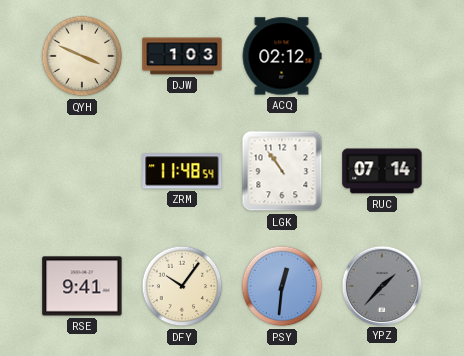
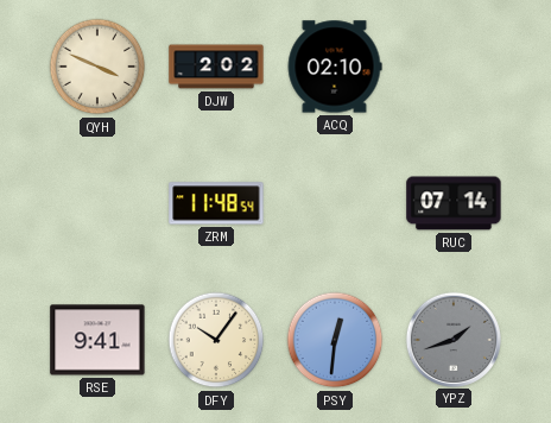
DJW: 1:03 -> 2:02
ACQ: 02:12 -> 02:10
LGK: 10:54 -> none
YPZ: 1:37 -> 1:42
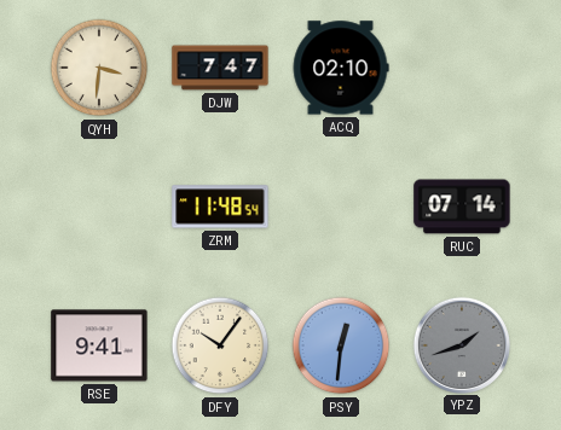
QYH: 3:49 -> 3:31
DJW: 2:02 -> 7:47
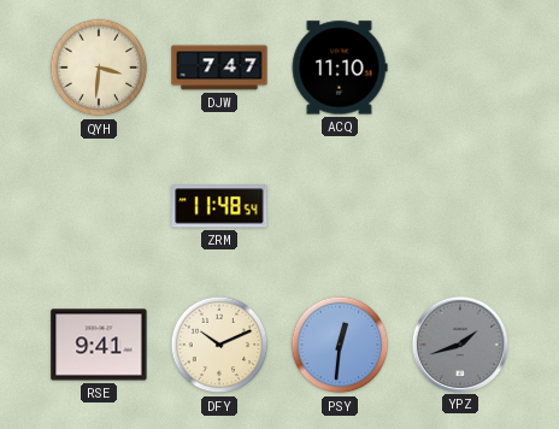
ACQ: 02:10 -> 11:10
RUC: 07:14 -> none
DFY: 10:06 -> 10:11
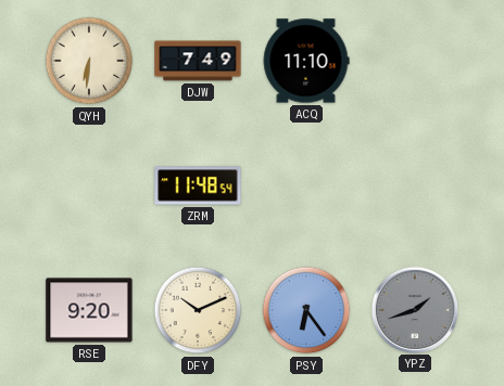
QYH: 3:31 -> 6:31
DJW: 7:47 -> 7:49
RSE: 9:41 -> 9:20
PSY: 12:31 -> 6:24
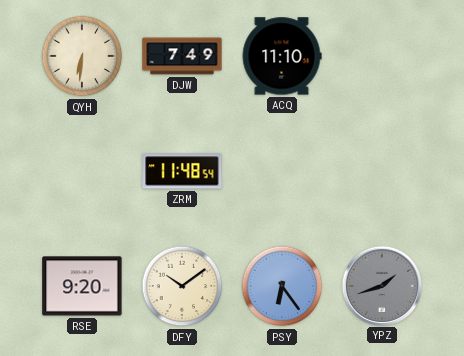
DFY: 10:11 -> 10:09
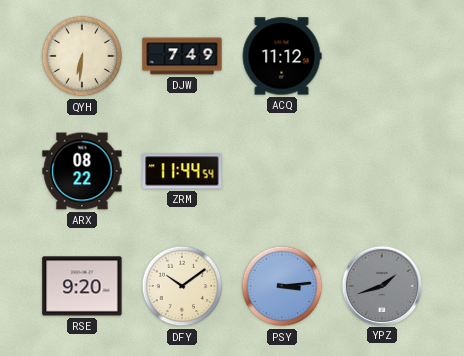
ACQ: 11:10 -> 11:12
ARX: none -> 08:22
ZRM: 11:48 -> 11:44
PSY: 6:24 -> 3:14
